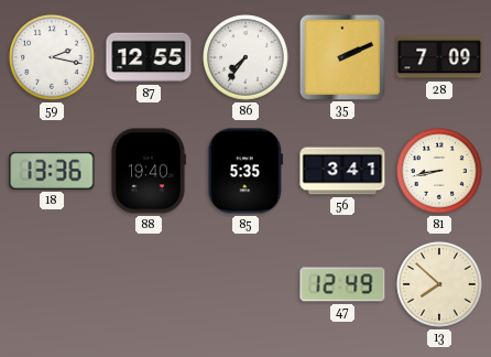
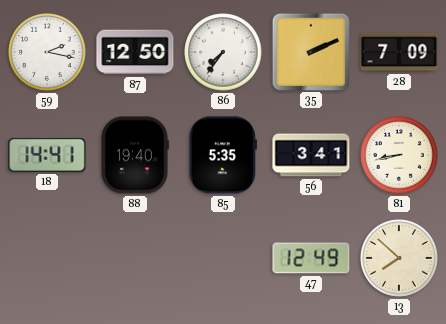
87: 12:55 -> 12:50
18: 13:36 -> 14:41
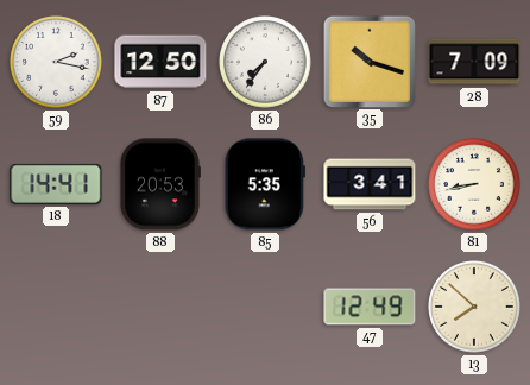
35: 2:11 -> 10:18
88: 19:40 -> 20:53
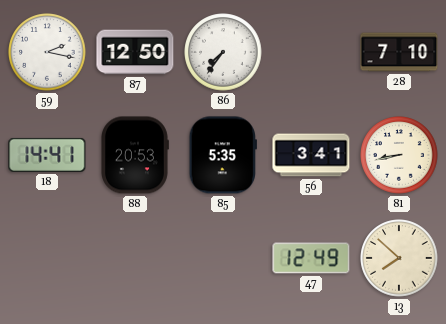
35: 10:18 -> none
28: 7:09 -> 7:10
